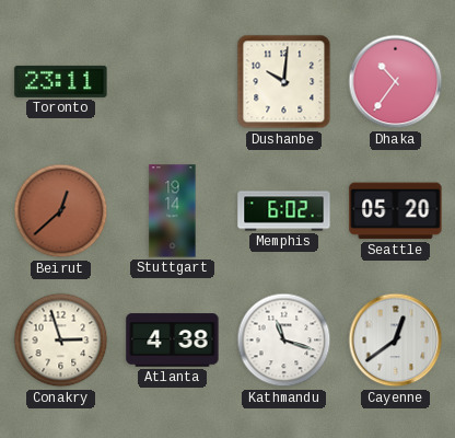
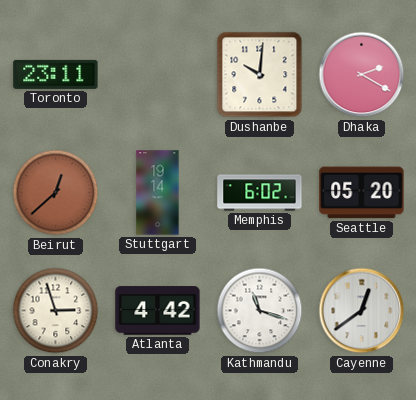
Dhaka: 10:36 -> 2:20
Atlanta: 4:38 -> 4:42
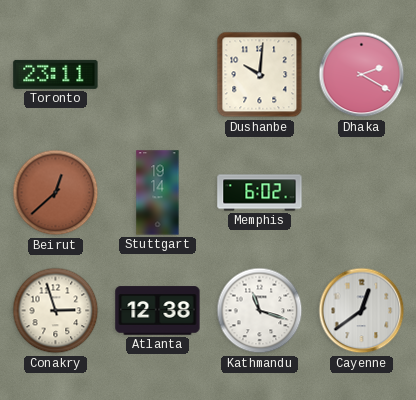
Seattle: 05:20 -> none
Atlanta: 4:42 -> 12:38
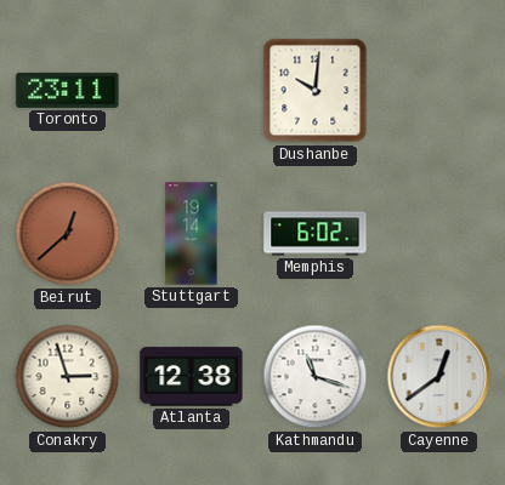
Dhaka: 2:20 -> none
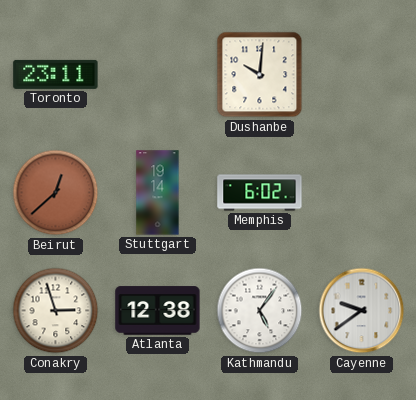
Kathmandu: 11:18 -> 5:06
Cayenne: 12:39 -> 9:39
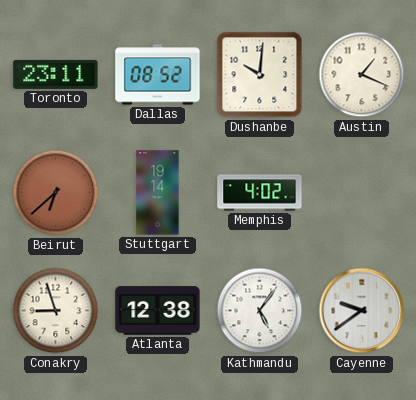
Dallas: none -> 08:52
Austin: none -> 1:19
Beirut: 12:38 -> 6:38
Memphis: 6:02 -> 4:02
Conakry: 2:57 -> 8:57
